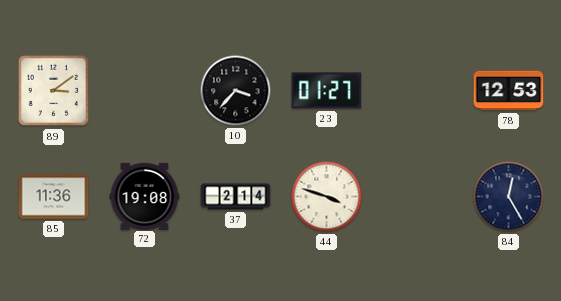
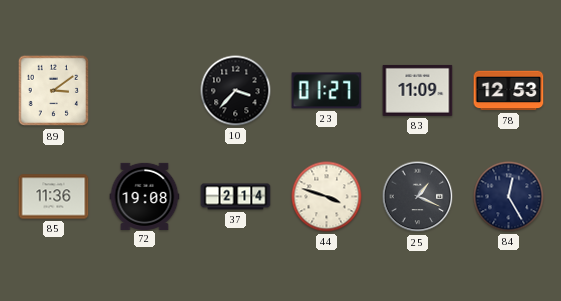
83: none -> 11:09
25: none -> 1:19
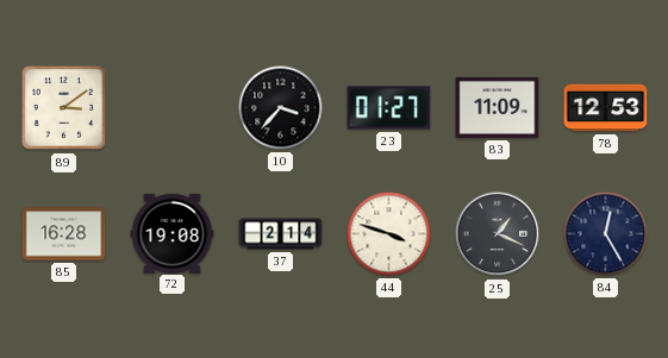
85: 11:36 -> 16:28
